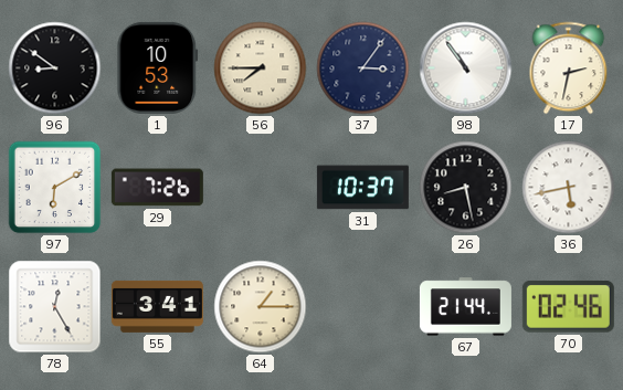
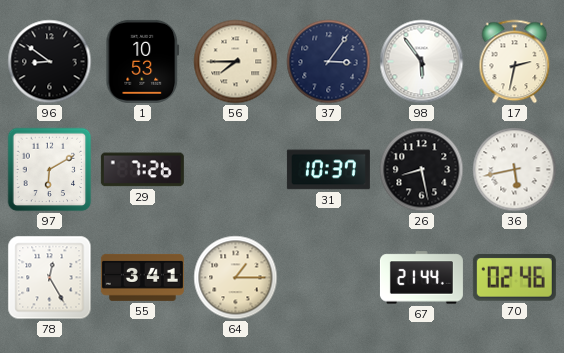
98: 10:54 -> 5:54
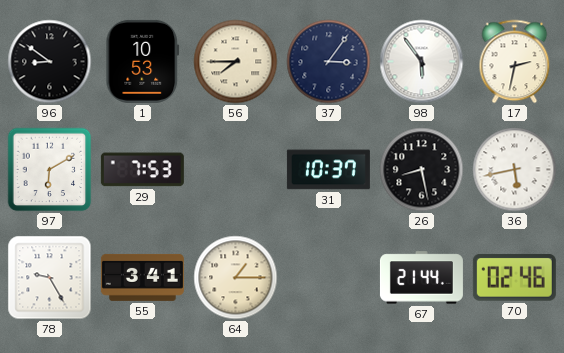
29: 7:26 -> 7:53
78: 12:25 -> 9:25
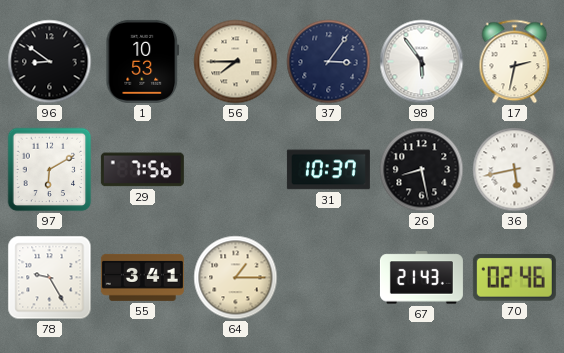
29: 7:53 -> 7:56
67: 21:44 -> 21:43
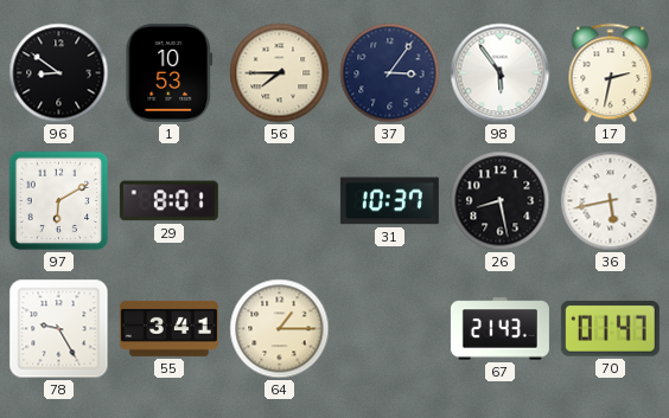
29: 7:56 -> 8:01
70: 02:46 -> 01:47
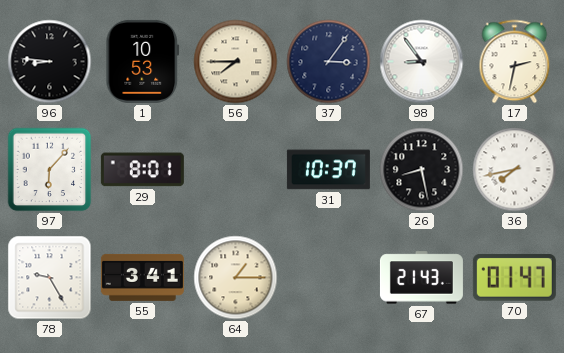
96: 8:51 -> 8:46
98: 5:54 -> 8:54
97: 6:10 -> 6:07
36: 5:43 -> 7:43
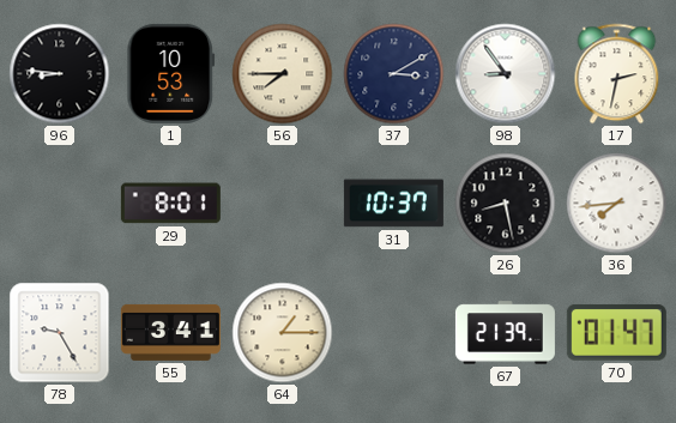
37: 3:06 -> 3:10
97: 6:07 -> none
36: 7:43 -> 7:44
67: 21:43 -> 21:39
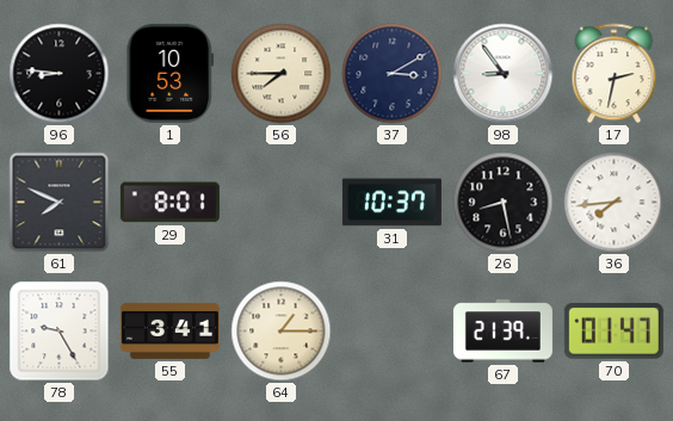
61: none -> 7:49
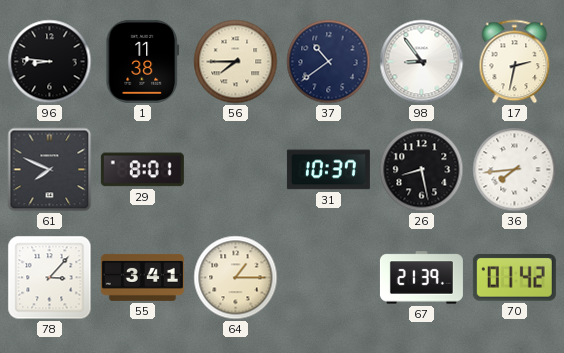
1: 10:53 -> 11:38
37: 3:10 -> 10:39
78: 9:25 -> 3:07
70: 01:47 -> 01:42
